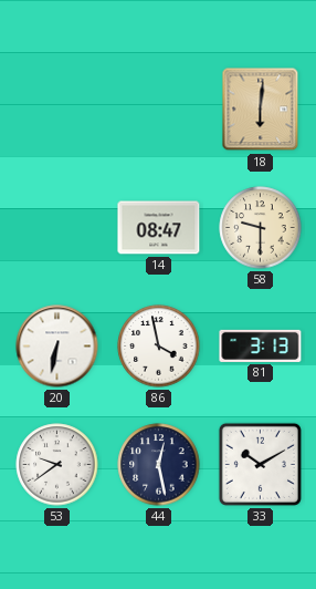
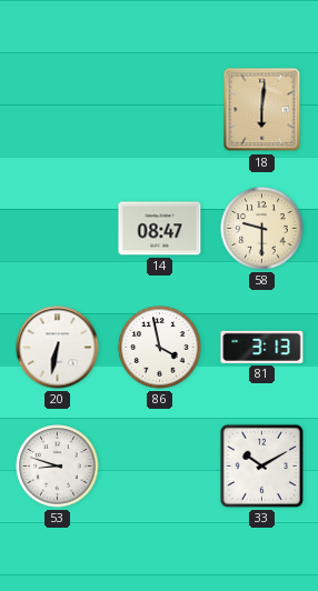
53: 9:39 -> 8:48
44: 12:28 -> none
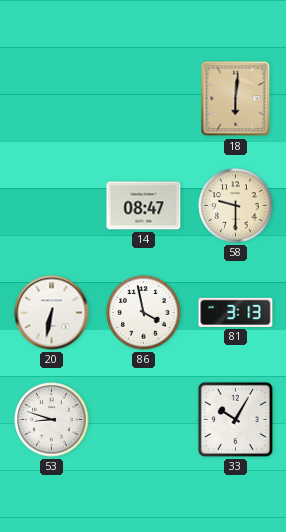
33: 10:10 -> 10:05
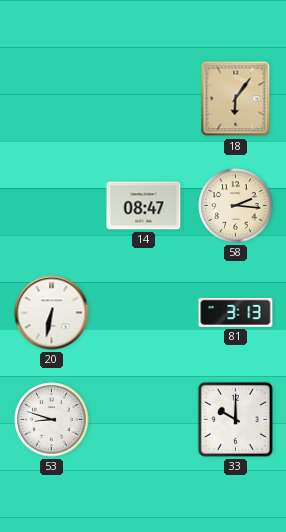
18: 6:01 -> 6:06
58: 9:30 -> 2:16
86: 3:58 -> none
33: 10:05 -> 10:00
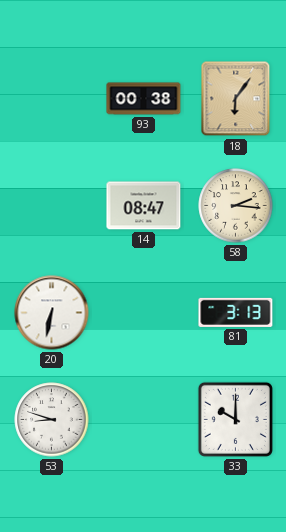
93: none -> 00:38
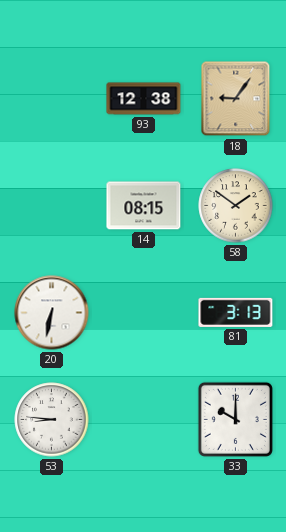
93: 00:38 -> 12:38
18: 6:06 -> 9:06
14: 08:47 -> 08:15
58: 2:16 -> 1:51
53: 8:48 -> 8:46
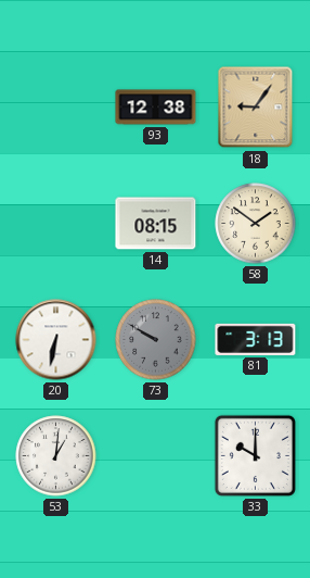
73: none -> 9:50
53: 8:46 -> 1:01
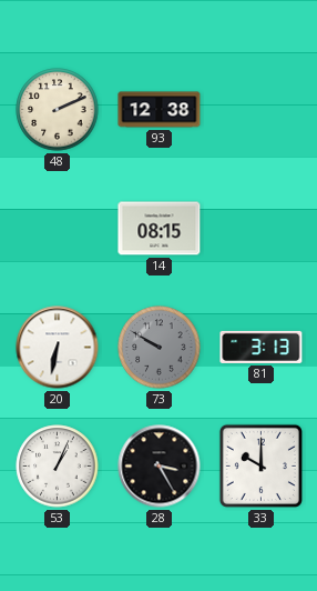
48: none -> 2:11
18: 9:06 -> none
58: 1:51 -> none
53: 1:01 -> 1:04
28: none -> 3:25
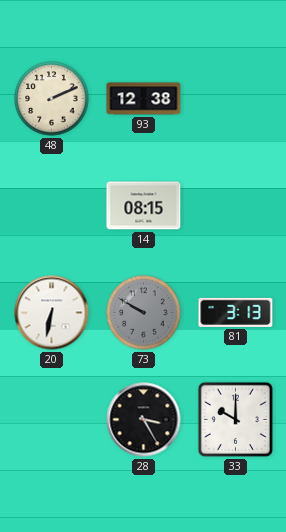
53: 1:04 -> none
